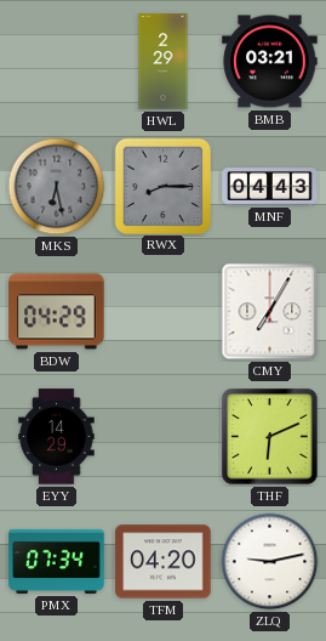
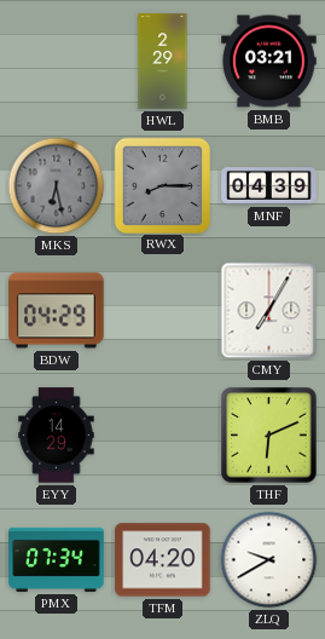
MNF: 04:43 -> 04:39
ZLQ: 9:13 -> 9:40
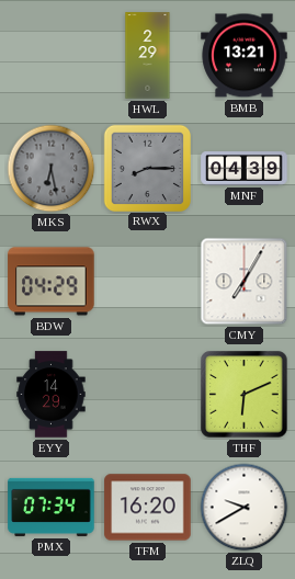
BMB: 03:21 -> 13:21
TFM: 04:20 -> 16:20
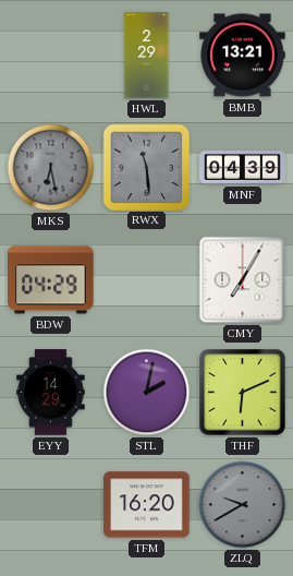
RWX: 8:15 -> 11:29
STL: none -> 2:02
PMX: 07:34 -> none
ZLQ dial: white -> grey
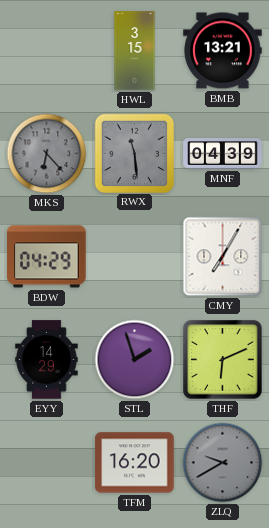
HWL: 2:29 -> 3:15
MKS: 6:28 -> 6:23
STL: 2:02 -> 1:57
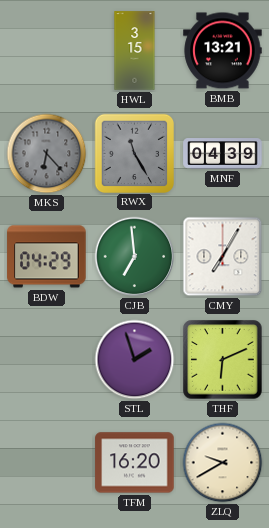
RWX: 11:29 -> 11:25
CJB: none -> 6:59
EYY: 14:29 -> none
ZLQ dial: grey -> cream
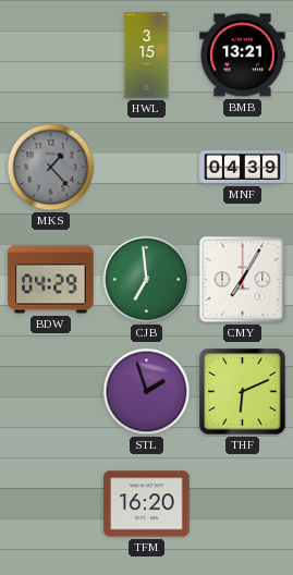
MKS: 6:23 -> 1:23
RWX: 11:25 -> none
ZLQ: 9:40 -> none
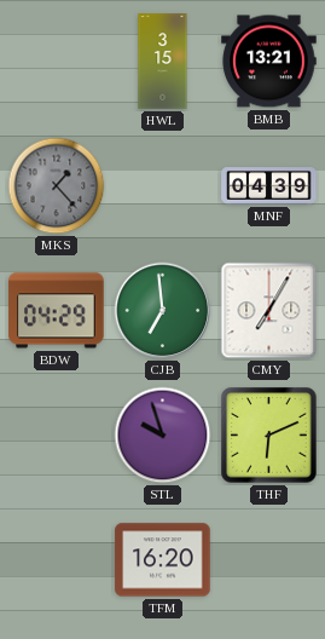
STL: 1:57 -> 9:57
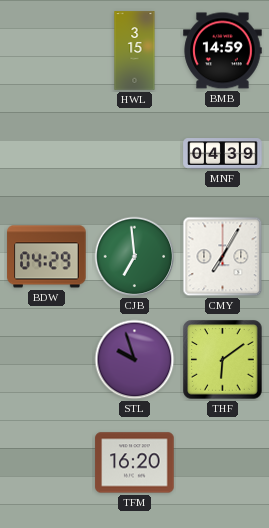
BMB: 13:21 -> 14:59
MKS: 1:23 -> none
THF: 6:11 -> 6:09
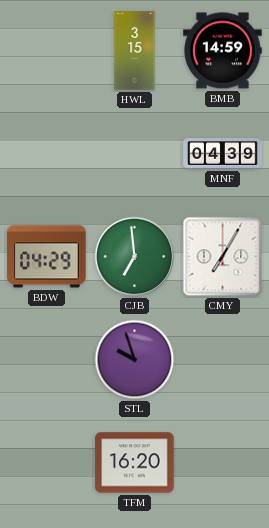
THF: 6:09 -> none
